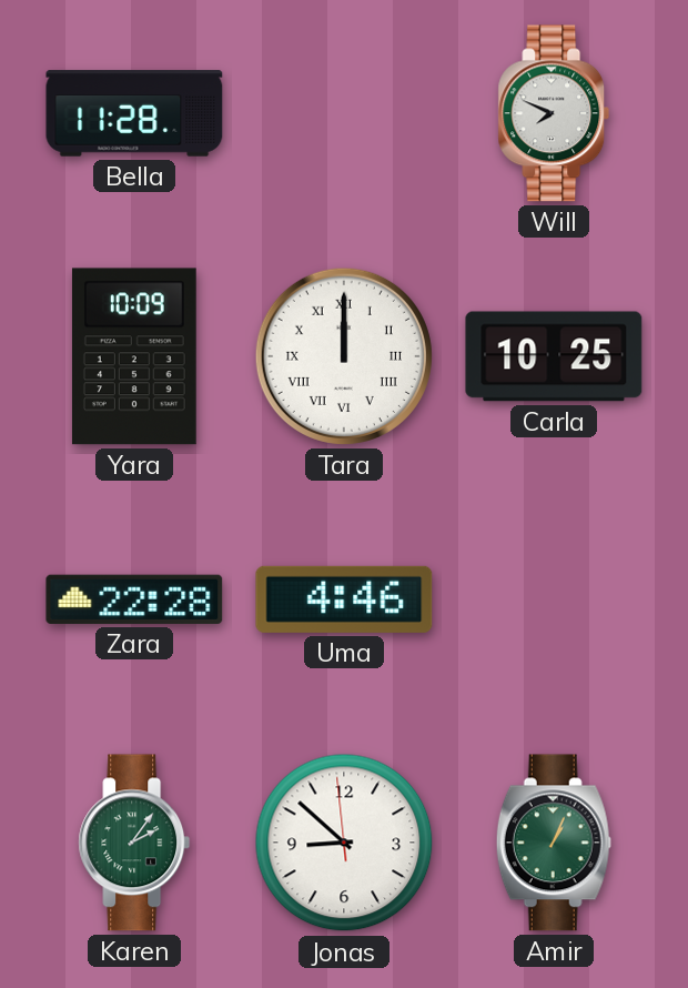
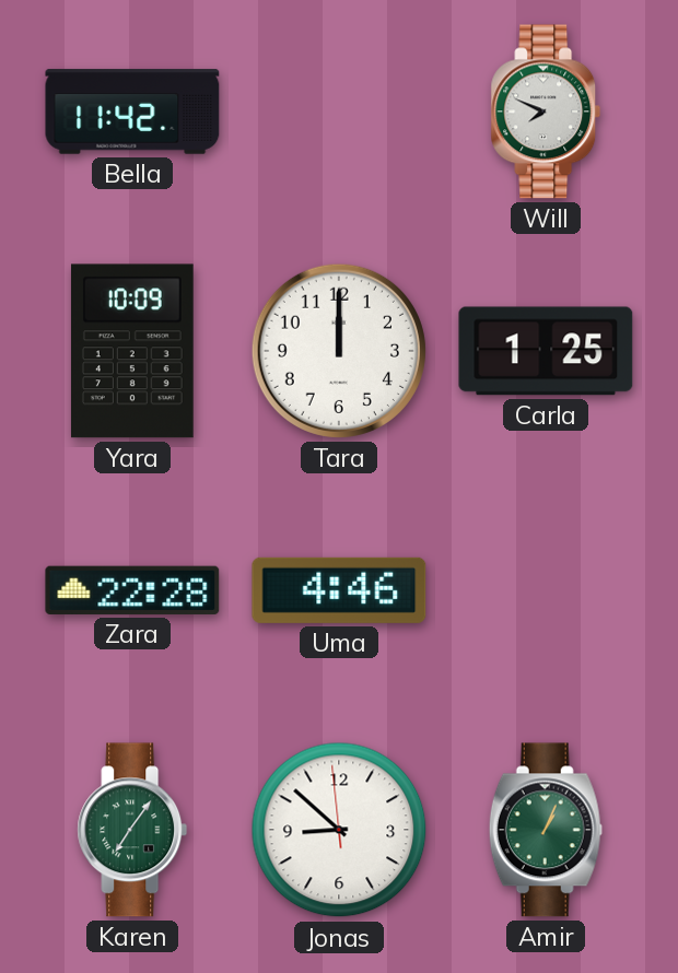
Bella: 11:28 -> 11:42
Tara numerals: Roman -> Arabic
Carla: 10:25 -> 1:25
Karen: 2:06 -> 7:06
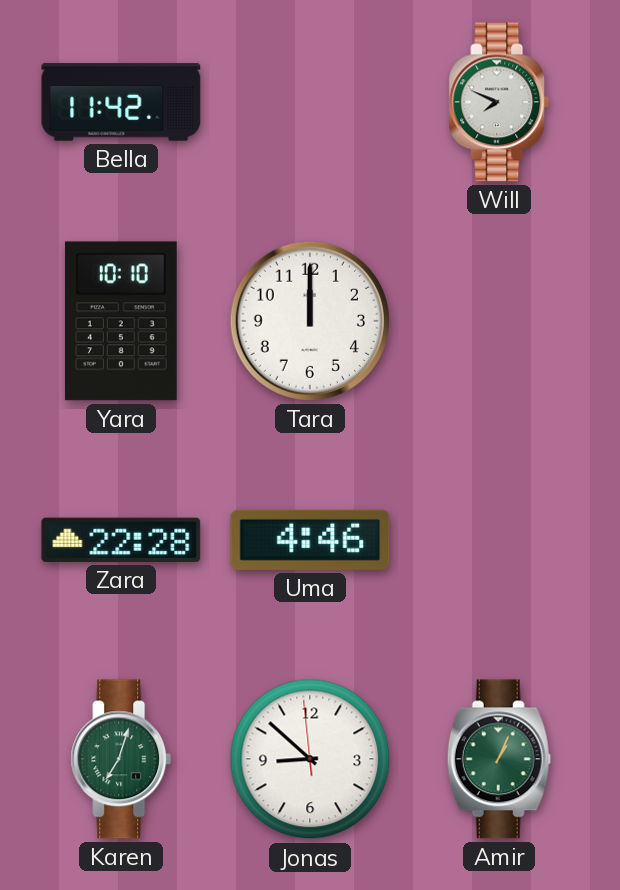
Yara: 10:09 -> 10:10
Carla: 1:25 -> none
Karen: 7:06 -> 7:03
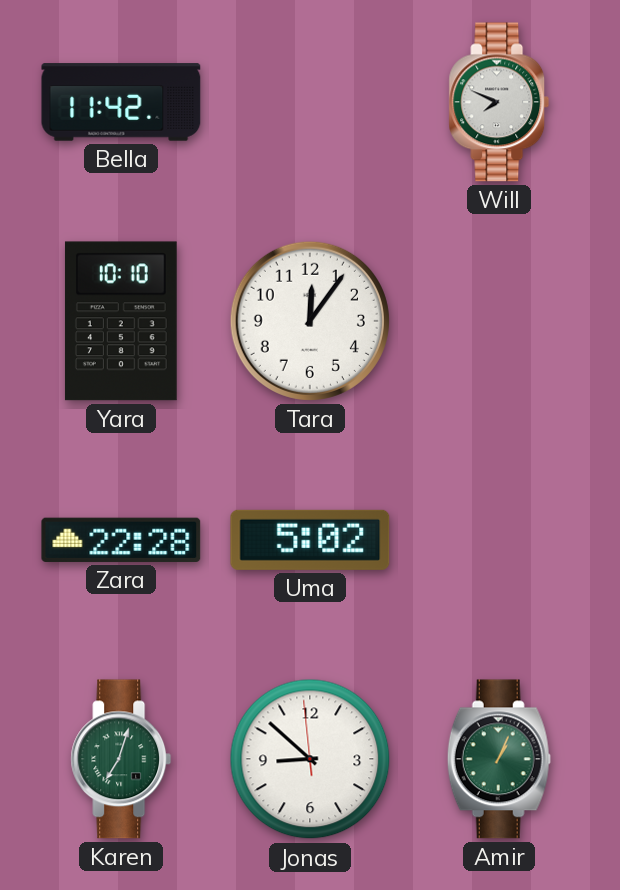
Tara: 12:00 -> 12:06
Uma: 4:46 -> 5:02
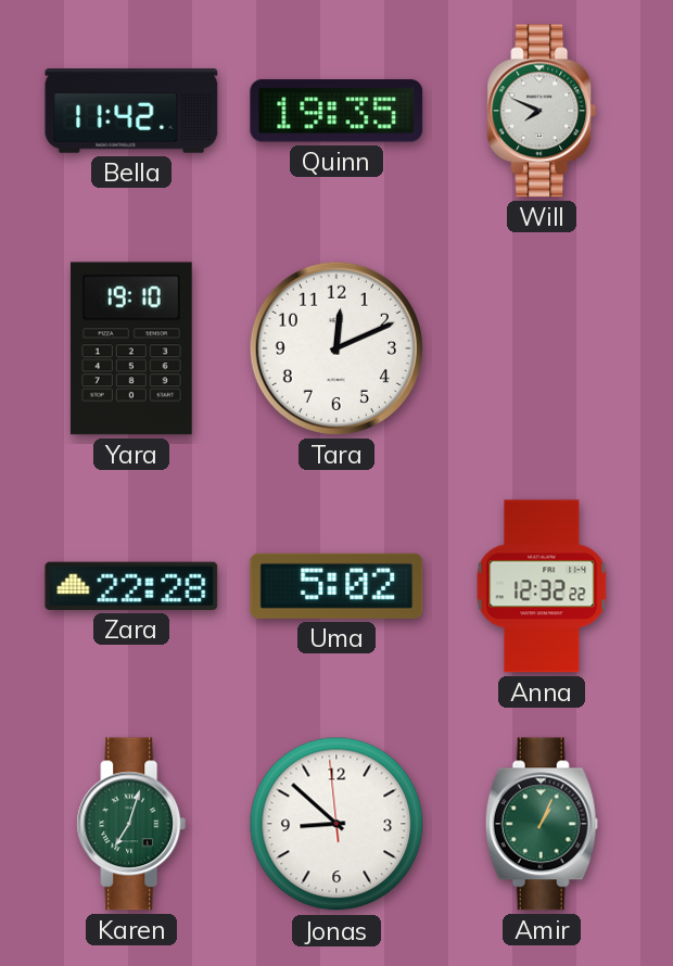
Quinn: none -> 19:35
Yara: 10:10 -> 19:10
Tara: 12:06 -> 12:11
Anna: none -> 12:32
